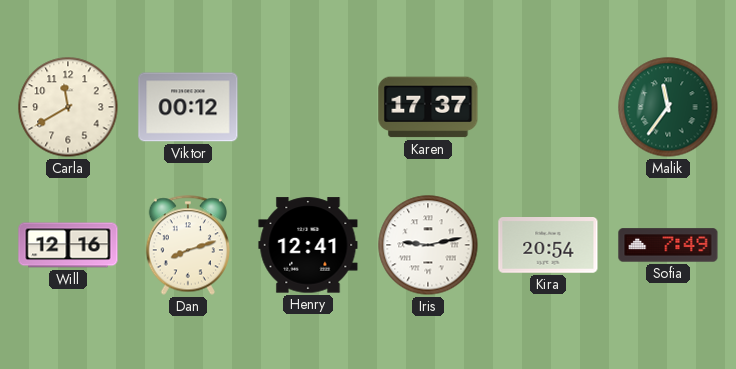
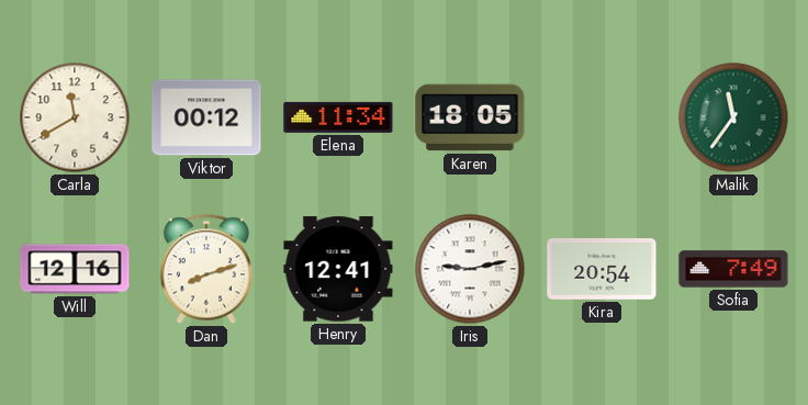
Elena: none -> 11:34
Karen: 17:37 -> 18:05
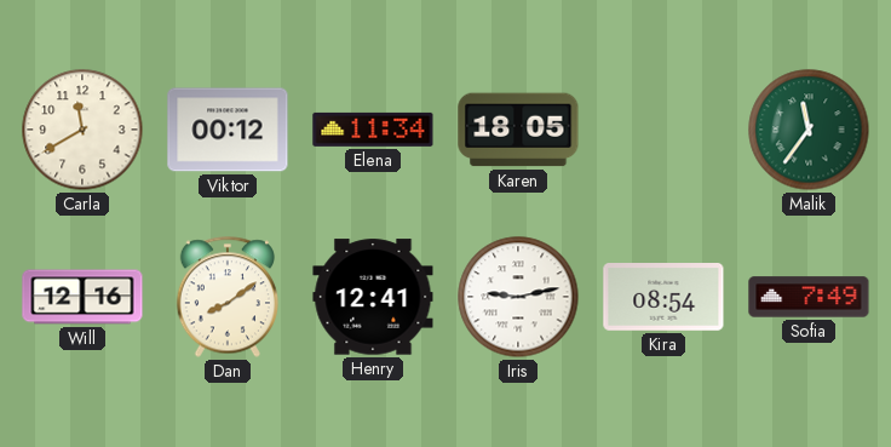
Dan: 8:12 -> 8:09
Kira: 20:54 -> 08:54
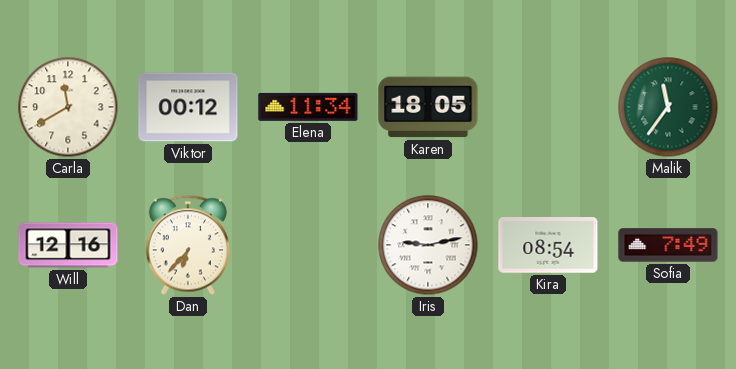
Dan: 8:09 -> 6:37
Henry: 12:41 -> none
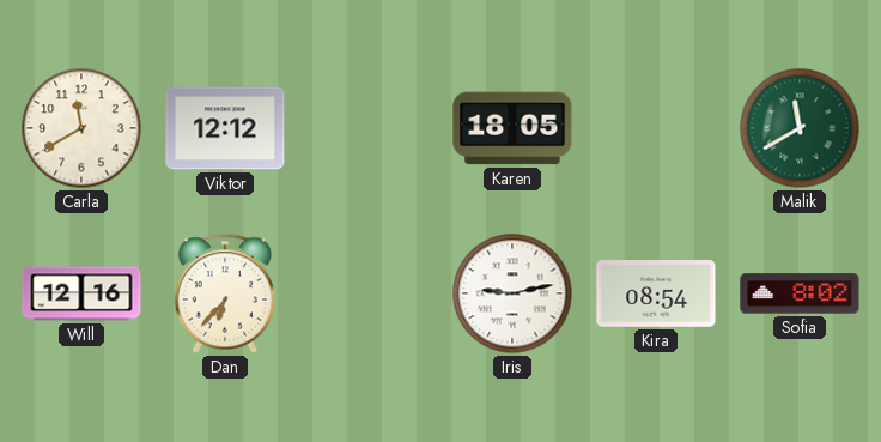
Viktor: 00:12 -> 12:12
Elena: 11:34 -> none
Malik: 11:36 -> 11:40
Sofia: 7:49 -> 8:02
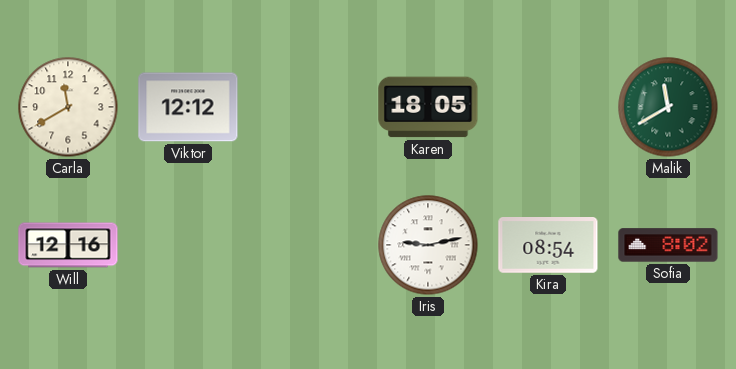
Dan: 6:37 -> none
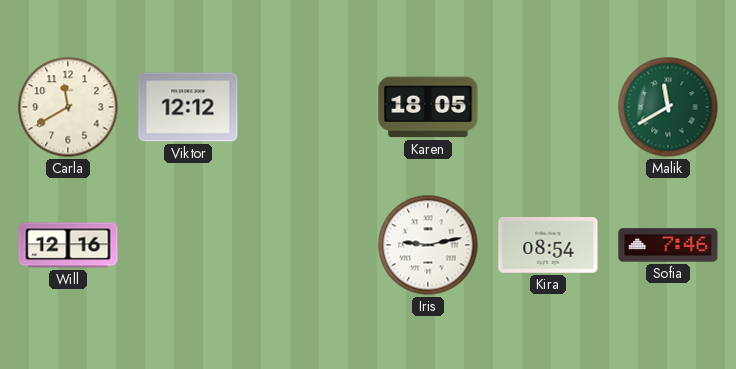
Sofia: 8:02 -> 7:46
